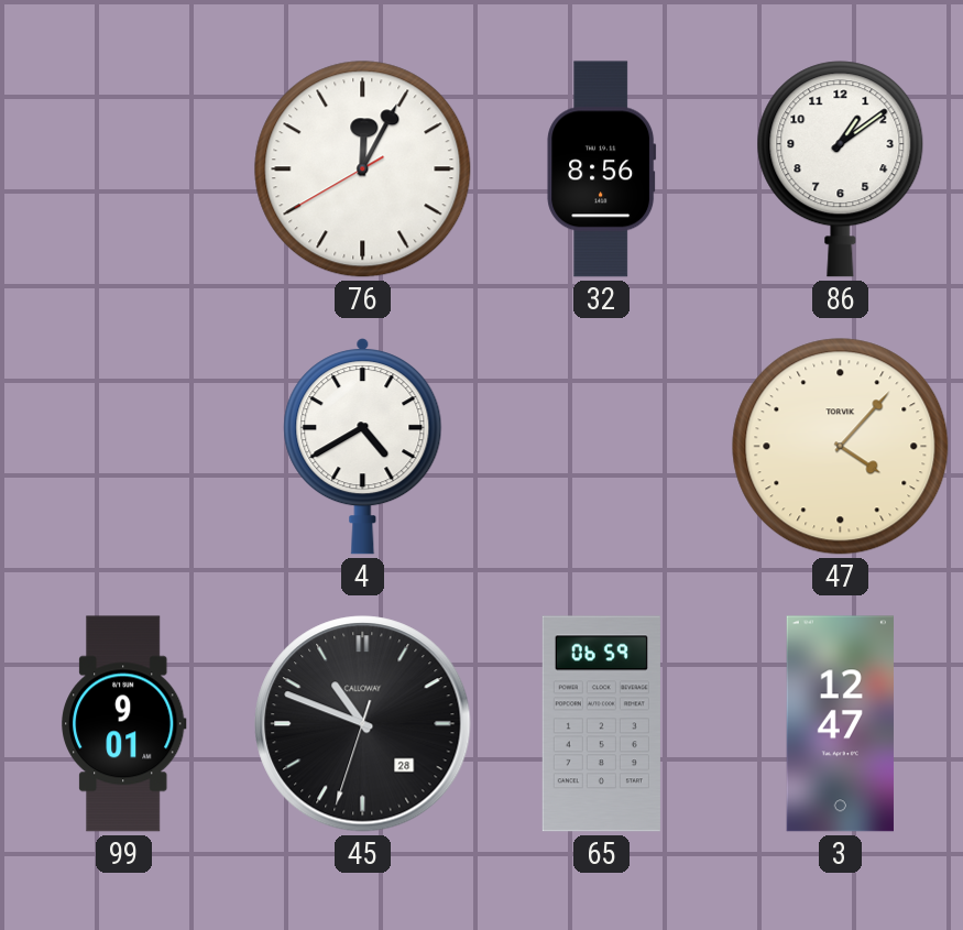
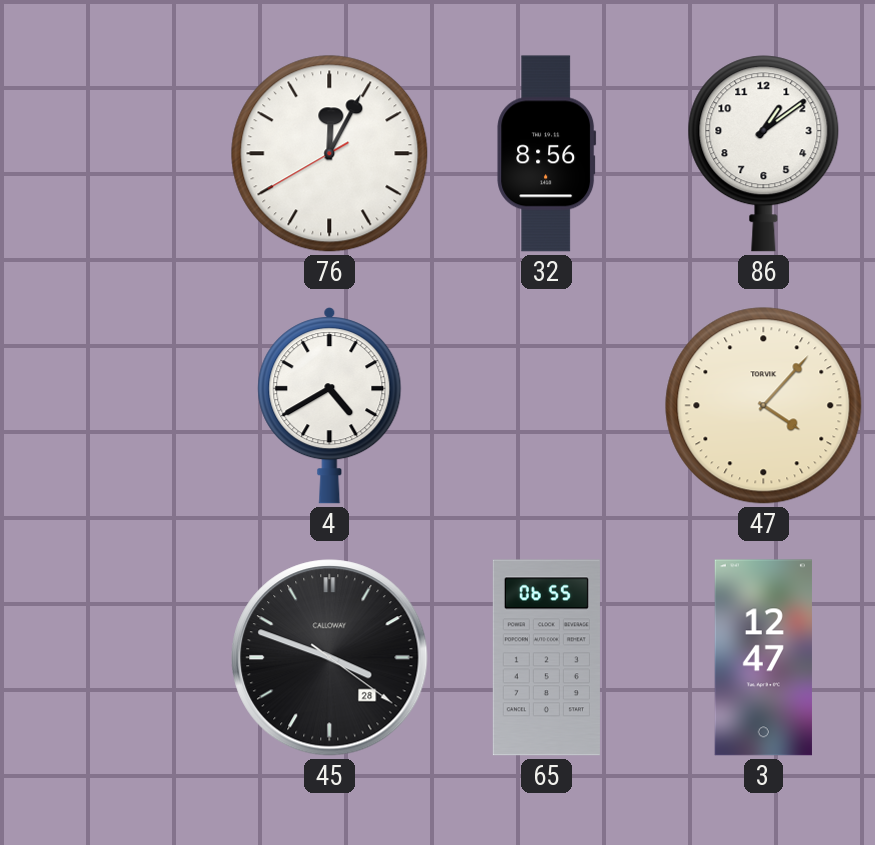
99: 9:01 -> none
45: 10:48 -> 3:48
65: 06:59 -> 06:55
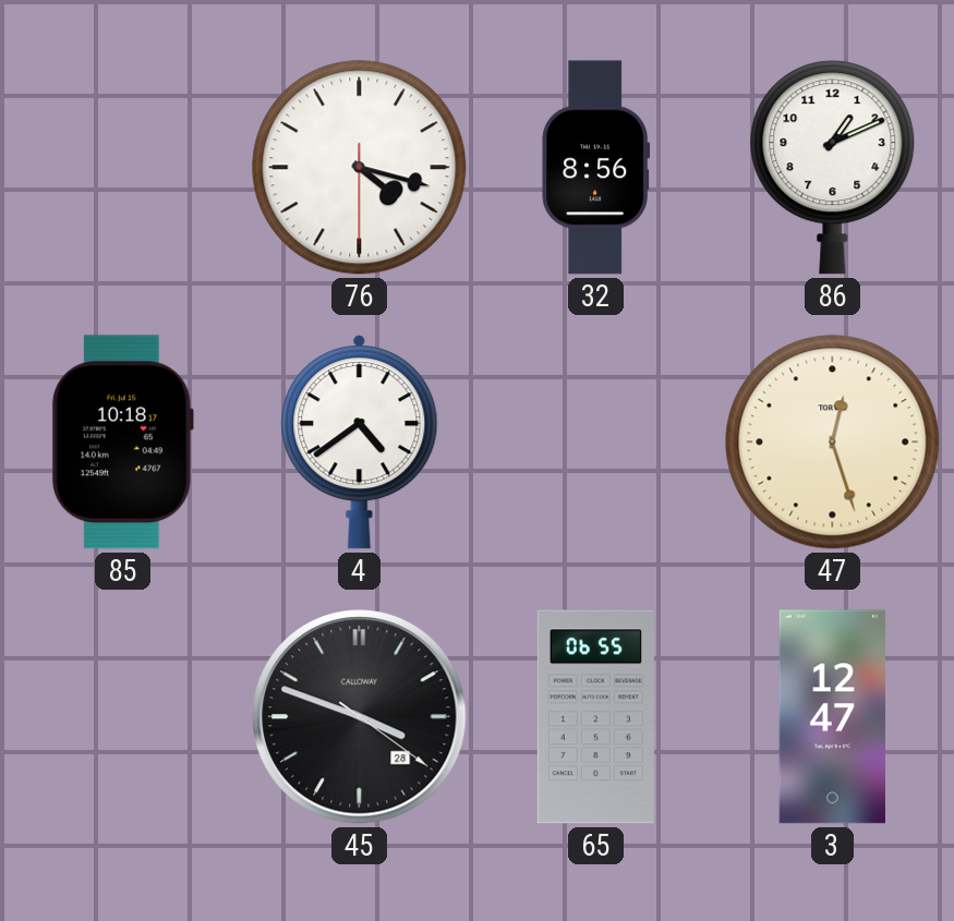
76: 12:04 -> 4:17
86: 1:09 -> 1:11
85: none -> 10:18
4: 4:40 -> 4:39
47: 4:07 -> 12:27
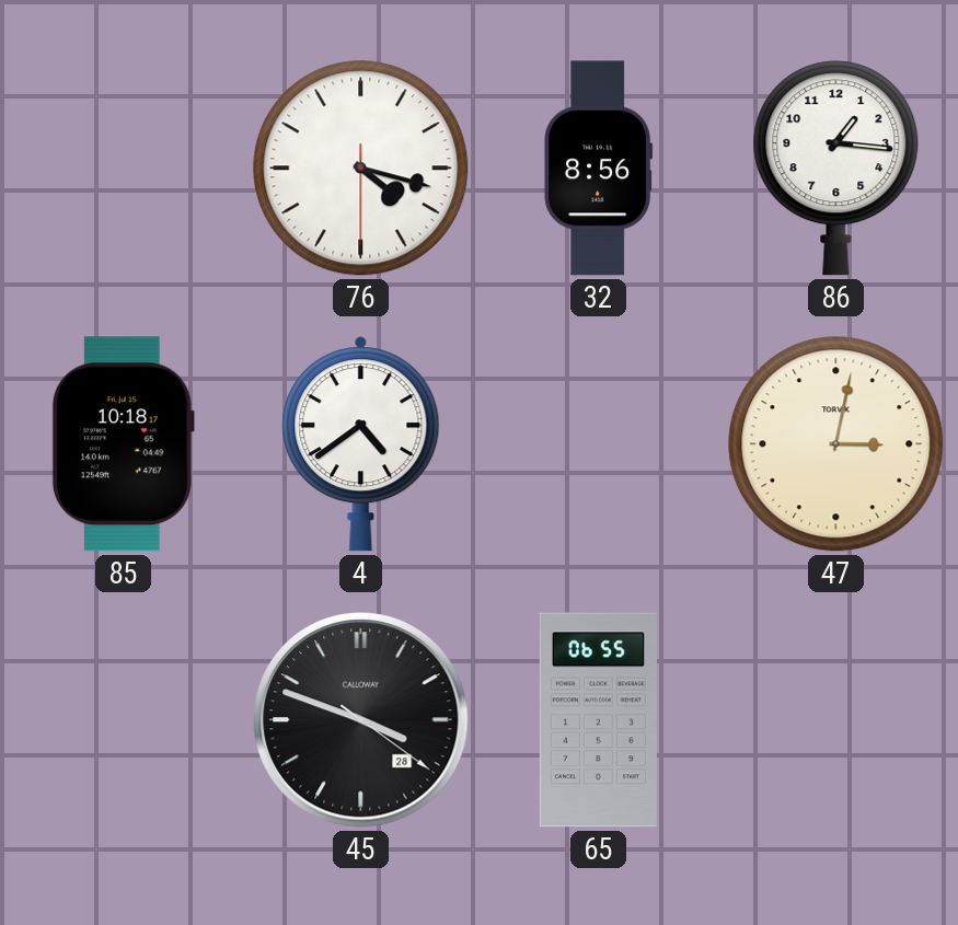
86: 1:11 -> 1:16
47: 12:27 -> 3:02
3: 12:47 -> none
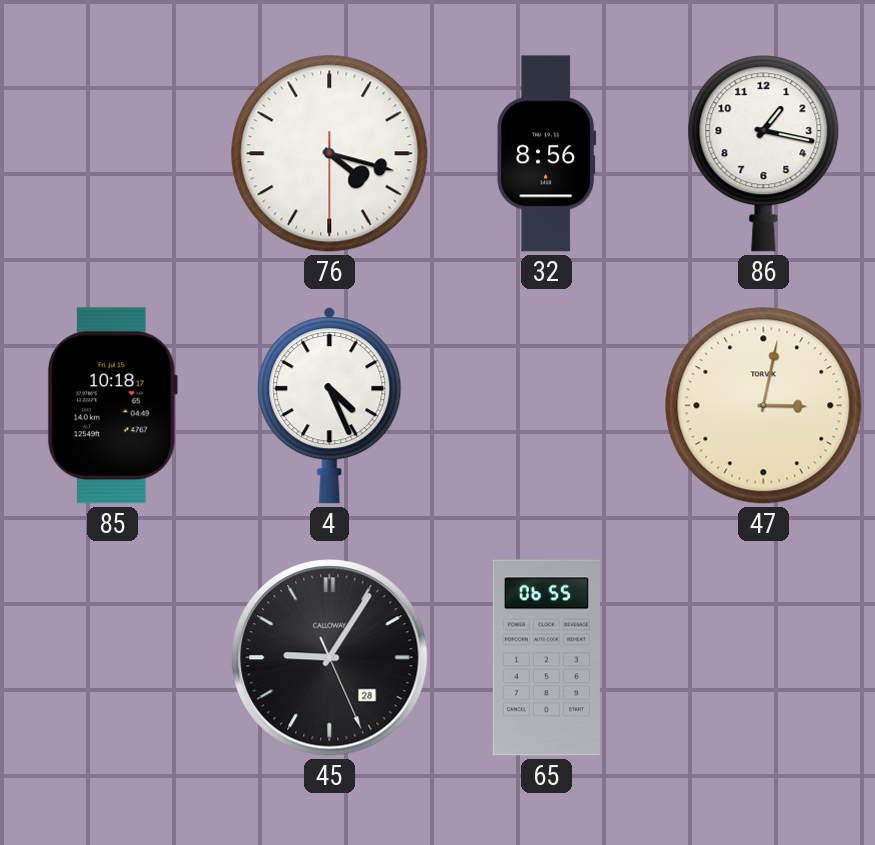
86: 1:16 -> 1:17
4: 4:39 -> 4:26
45: 3:48 -> 9:05
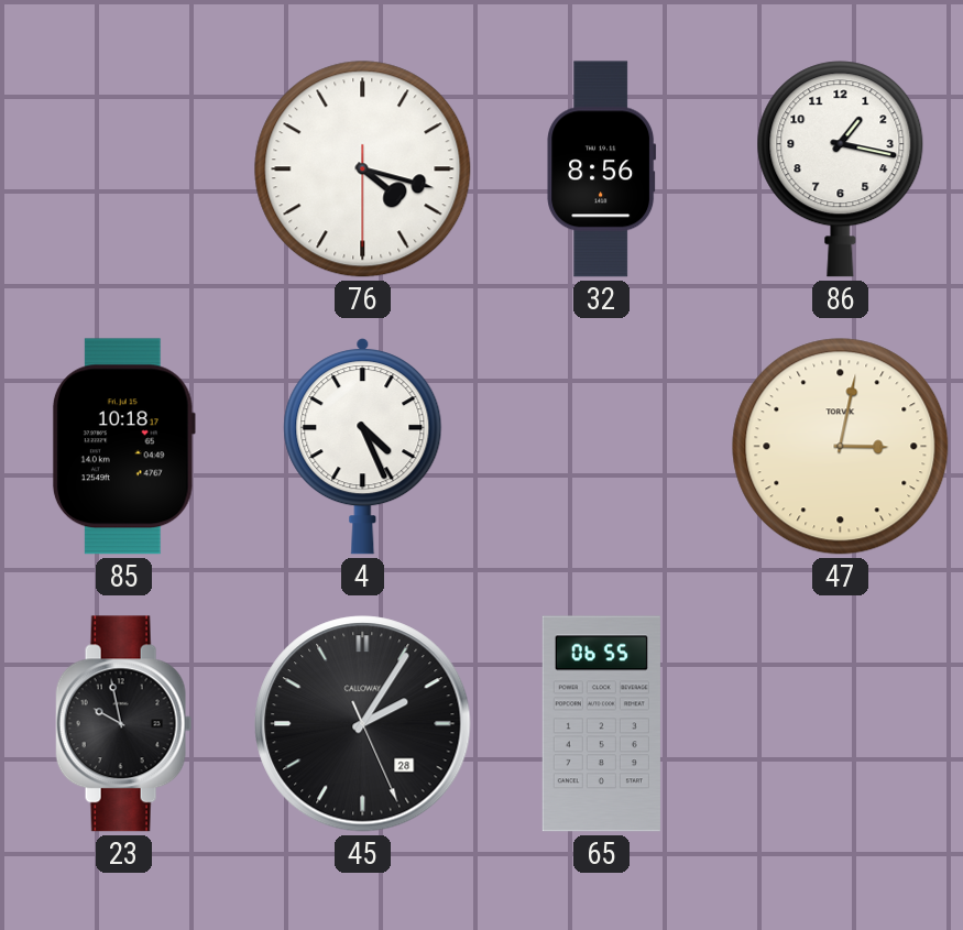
23: none -> 9:58
45: 9:05 -> 2:05
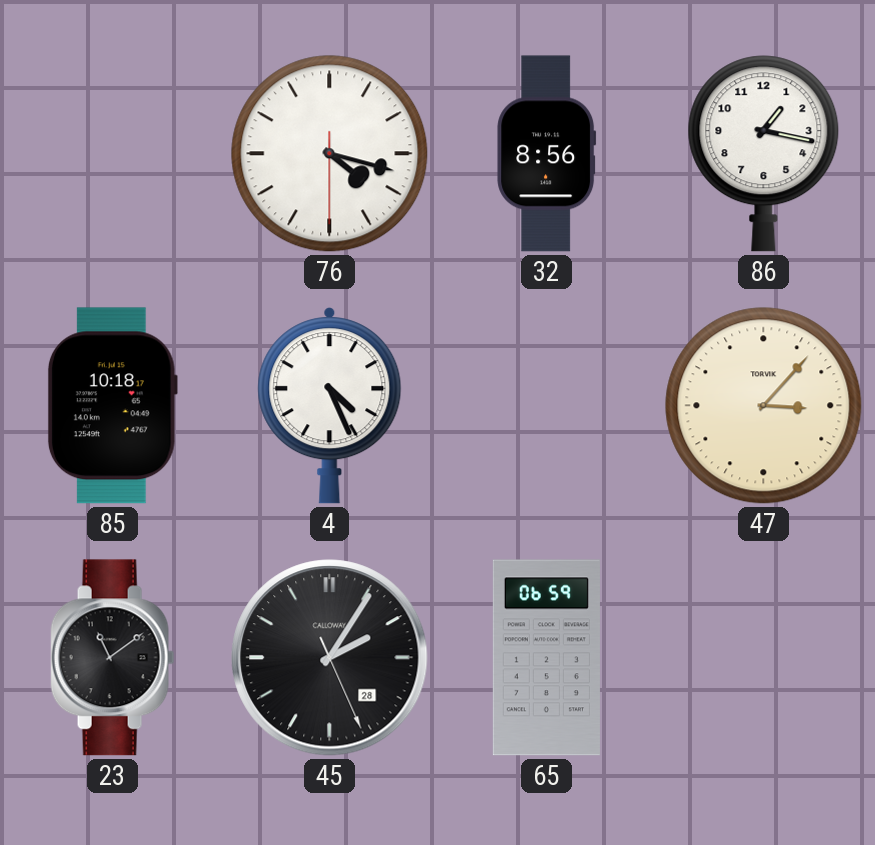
47: 3:02 -> 3:07
23: 9:58 -> 11:09
65: 06:55 -> 06:59
